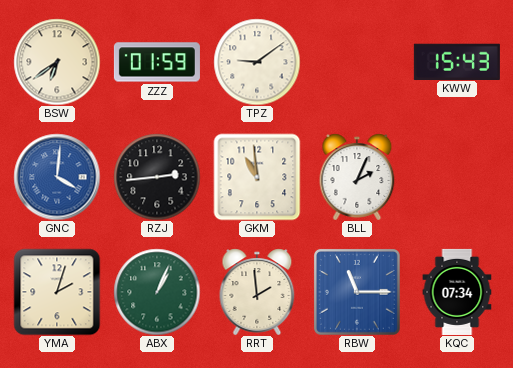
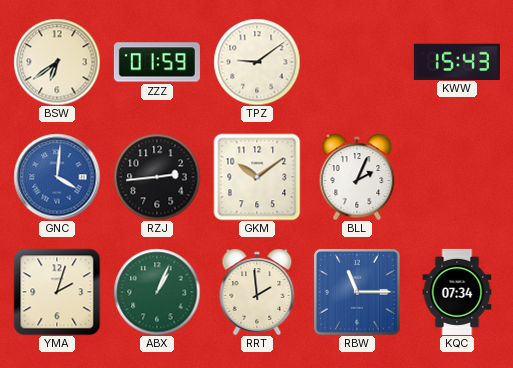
GKM: 10:59 -> 10:09
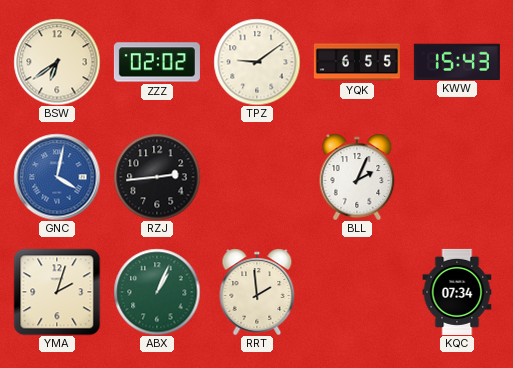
ZZZ: 01:59 -> 02:02
YQK: none -> 6:55
GNC: 4:01 -> 4:02
GKM: 10:09 -> none
RBW: 11:15 -> none
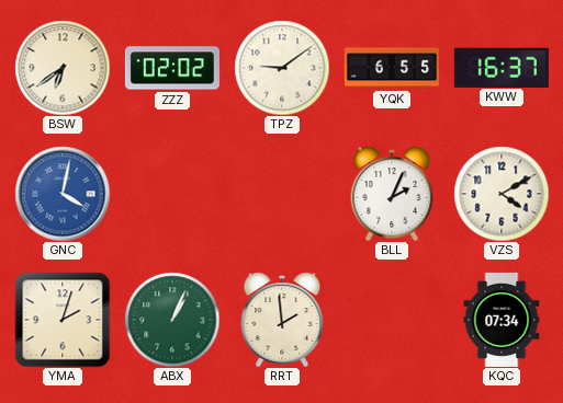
KWW: 15:43 -> 16:37
RZJ: 2:44 -> none
VZS: none -> 4:10
